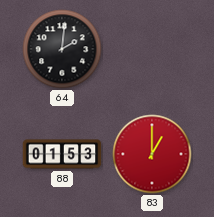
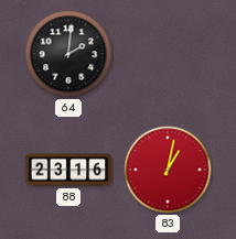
88: 01:53 -> 23:16
83: 1:00 -> 1:02
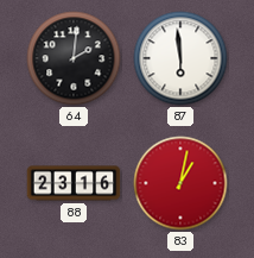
87: none -> 5:59
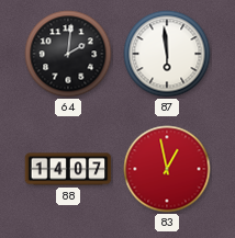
88: 23:16 -> 14:07
83: 1:02 -> 12:58
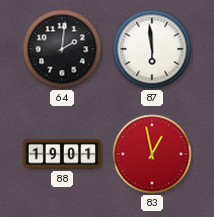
88: 14:07 -> 19:01
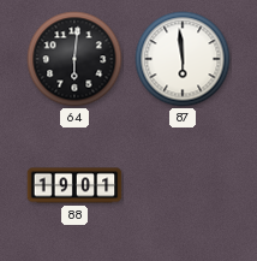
64: 2:01 -> 6:01
83: 12:58 -> none
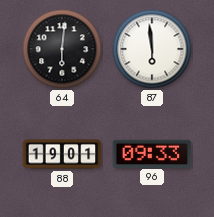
96: none -> 09:33
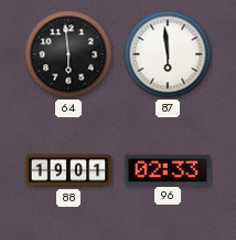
64: 6:01 -> 5:59
96: 09:33 -> 02:33
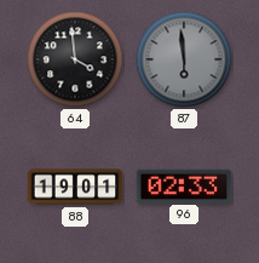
64: 5:59 -> 3:59
87 dial: white -> grey
